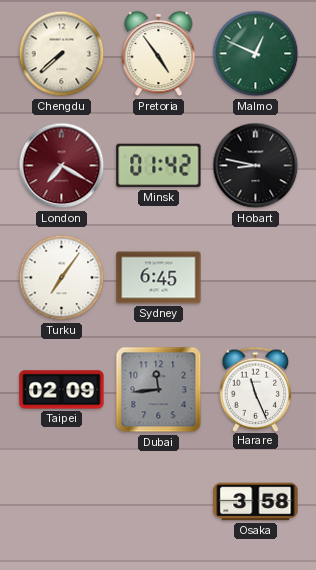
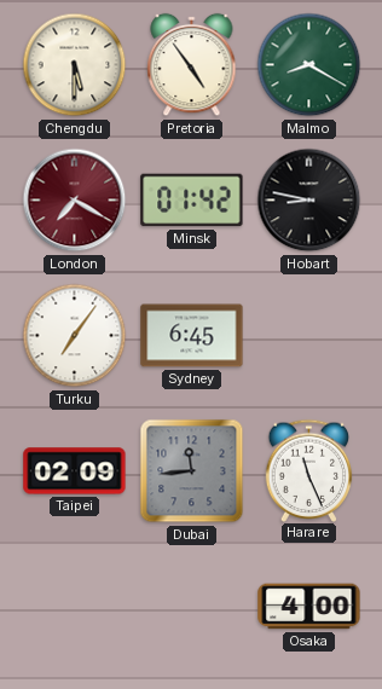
Chengdu: 7:38 -> 5:30
Malmo: 12:49 -> 8:20
Osaka: 3:58 -> 4:00
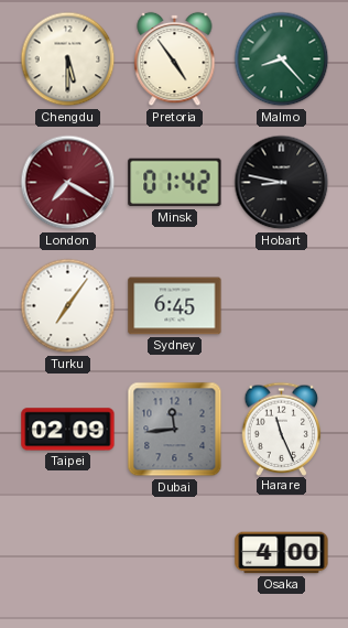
Malmo: 8:20 -> 8:23
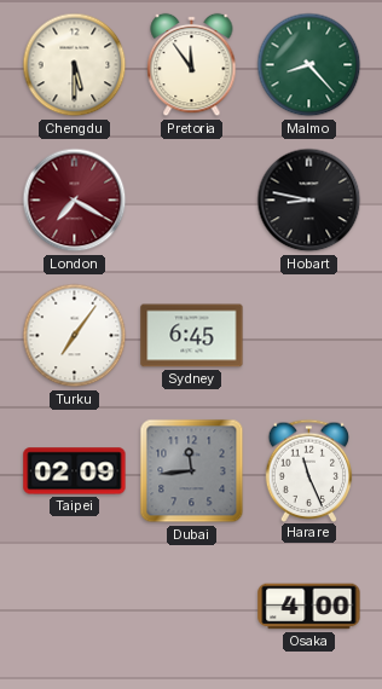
Pretoria: 4:54 -> 11:54
Minsk: 01:42 -> none
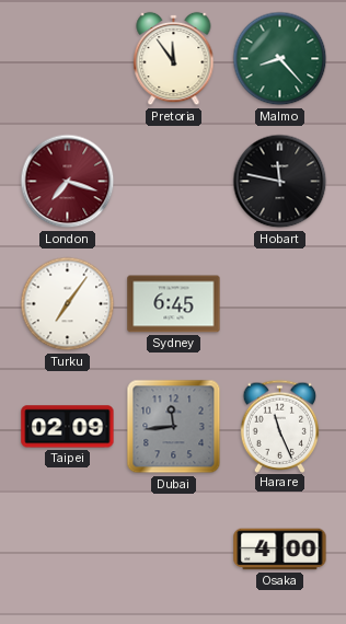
Chengdu: 5:30 -> none
London: 7:20 -> 7:18
Hobart: 8:47 -> 11:47
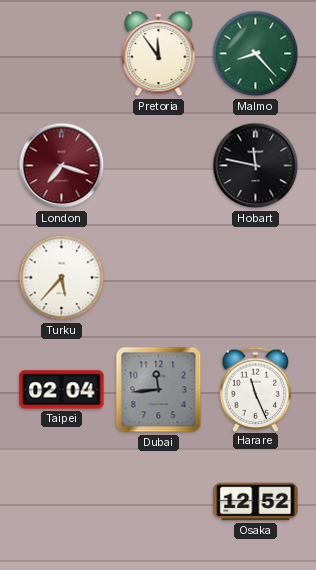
Turku: 7:06 -> 5:37
Sydney: 6:45 -> none
Taipei: 02:09 -> 02:04
Osaka: 4:00 -> 12:52
